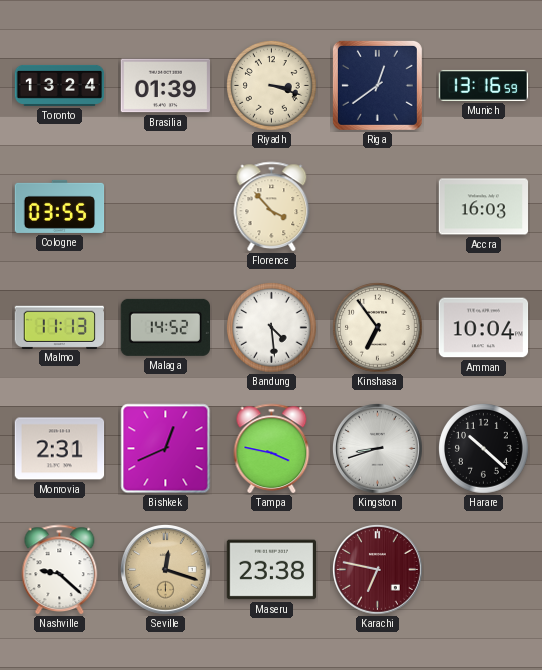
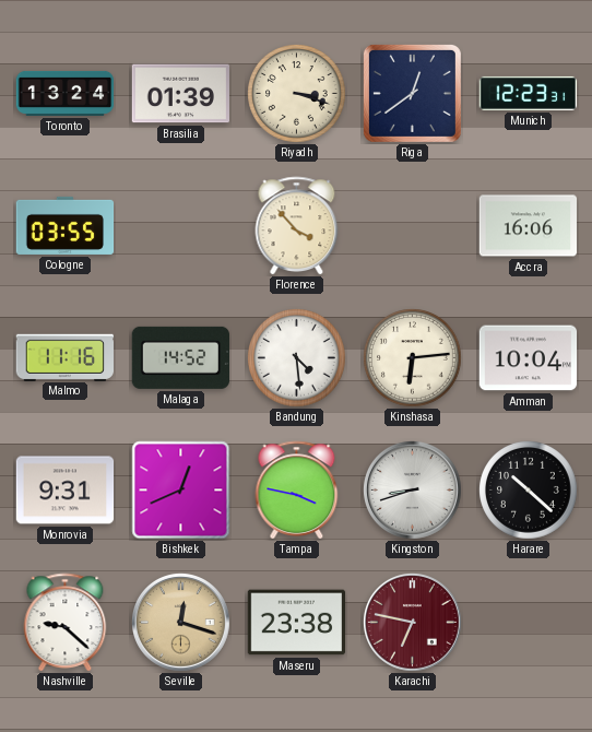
Munich: 13:16 -> 12:23
Accra: 16:03 -> 16:06
Malmo: 11:13 -> 11:16
Kinshasa: 6:54 -> 6:14
Monrovia: 2:31 -> 9:31
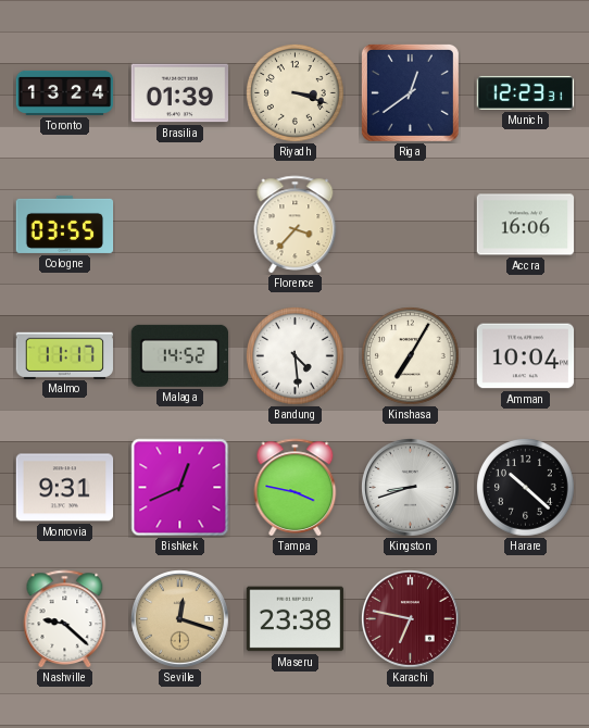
Florence: 3:53 -> 3:37
Malmo: 11:16 -> 11:17
Kinshasa: 6:14 -> 7:05
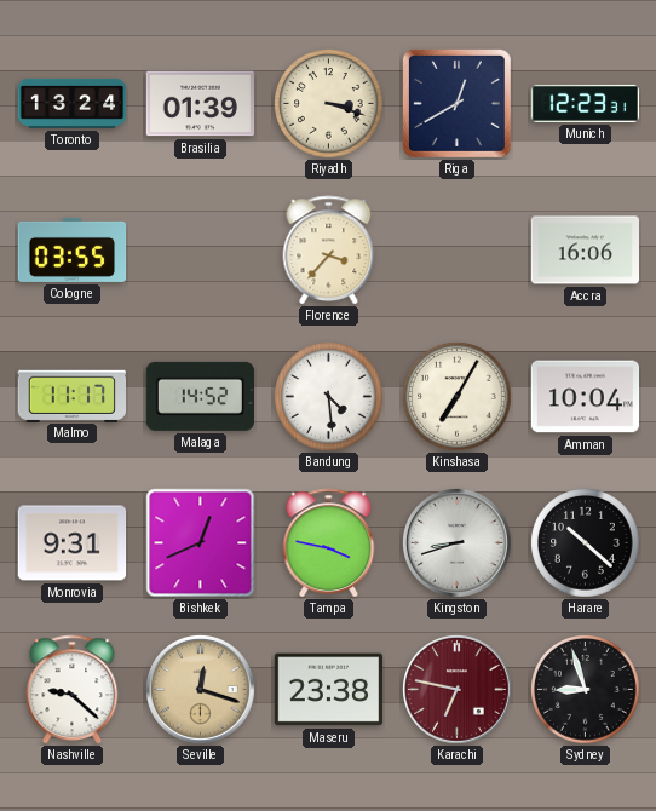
Riga: 12:39 -> 12:40
Sydney: none -> 8:57
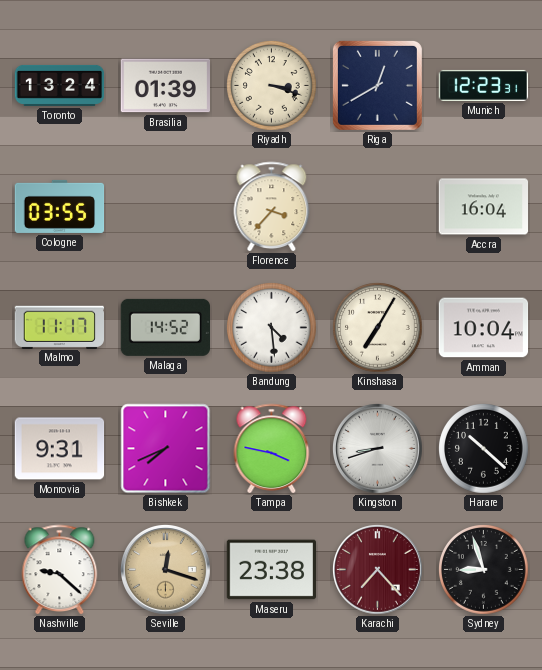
Accra: 16:06 -> 16:04
Bishkek: 12:41 -> 7:41
Karachi: 6:47 -> 7:23
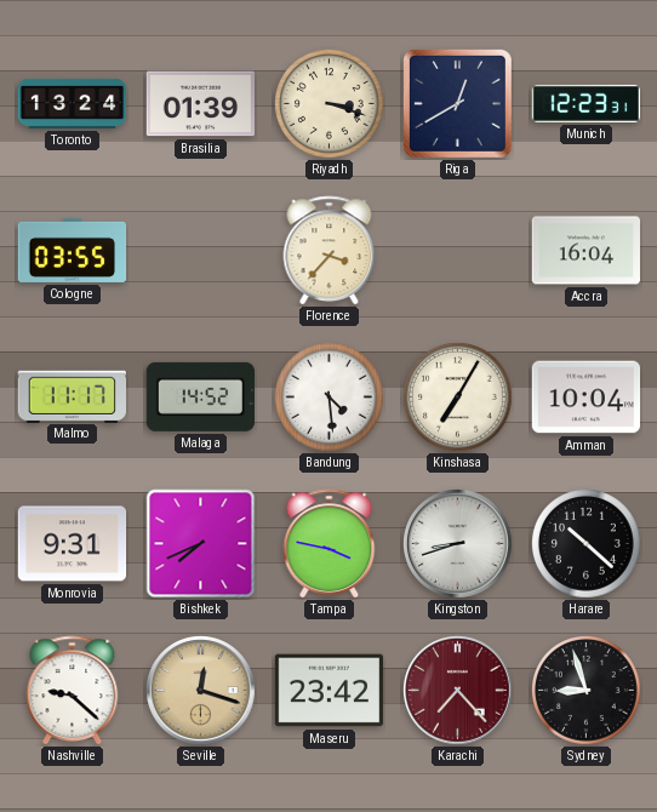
Maseru: 23:38 -> 23:42
